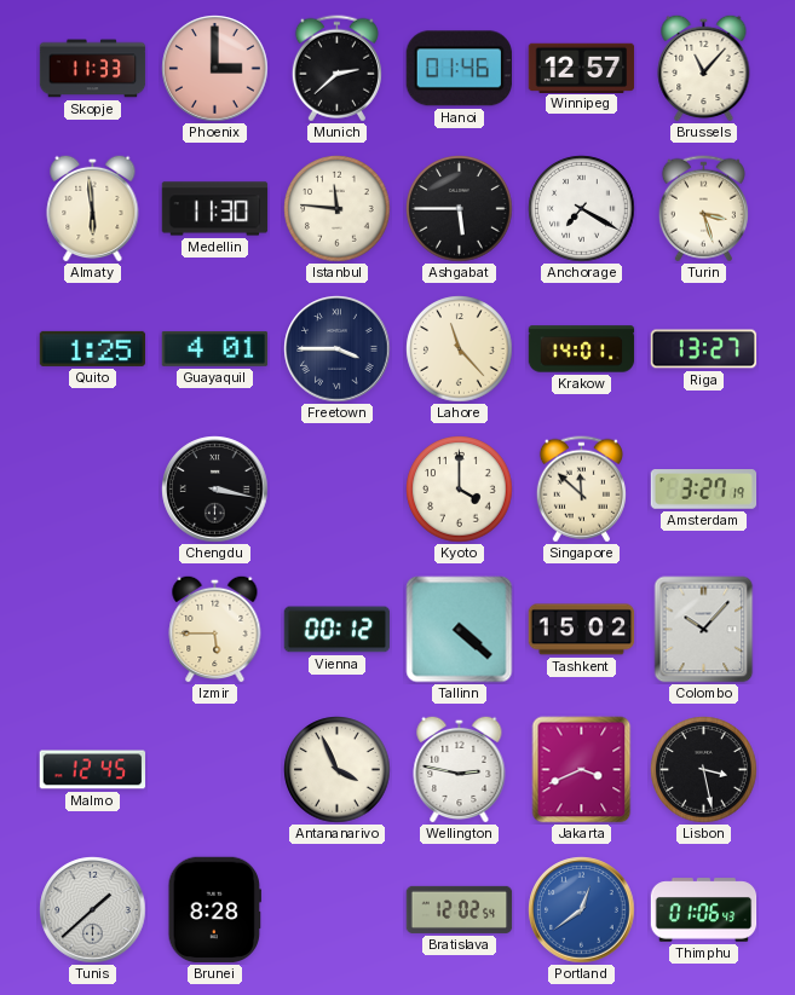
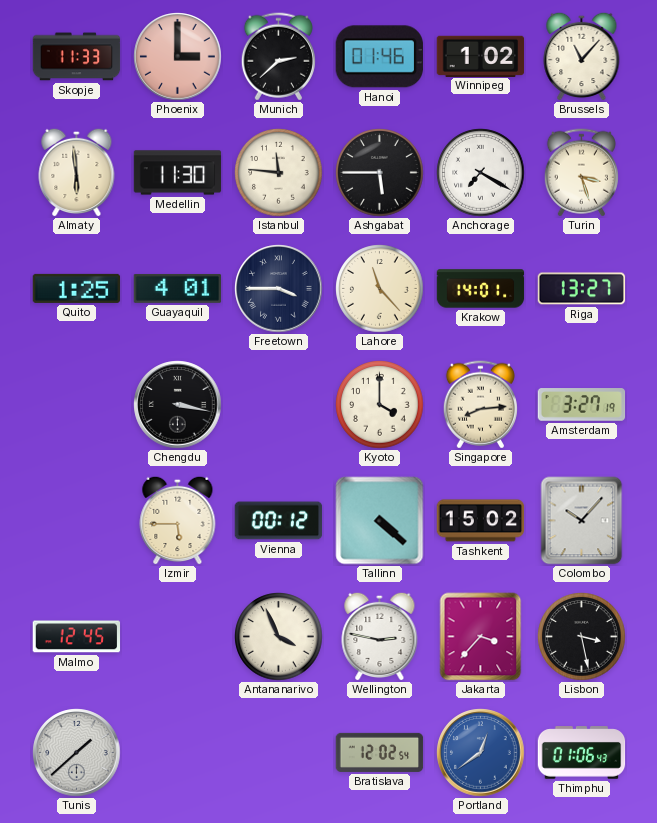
Winnipeg: 12:57 -> 1:02
Singapore: 11:52 -> 8:14
Jakarta: 3:41 -> 3:37
Brunei: 8:28 -> none
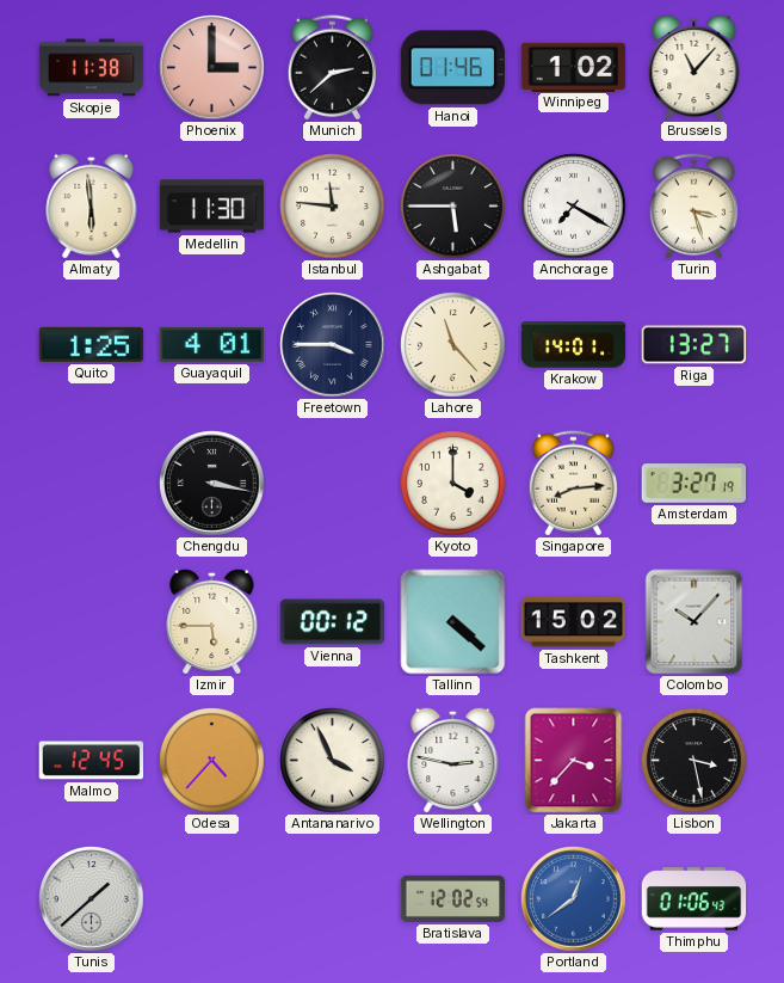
Skopje: 11:33 -> 11:38
Odesa: none -> 4:37
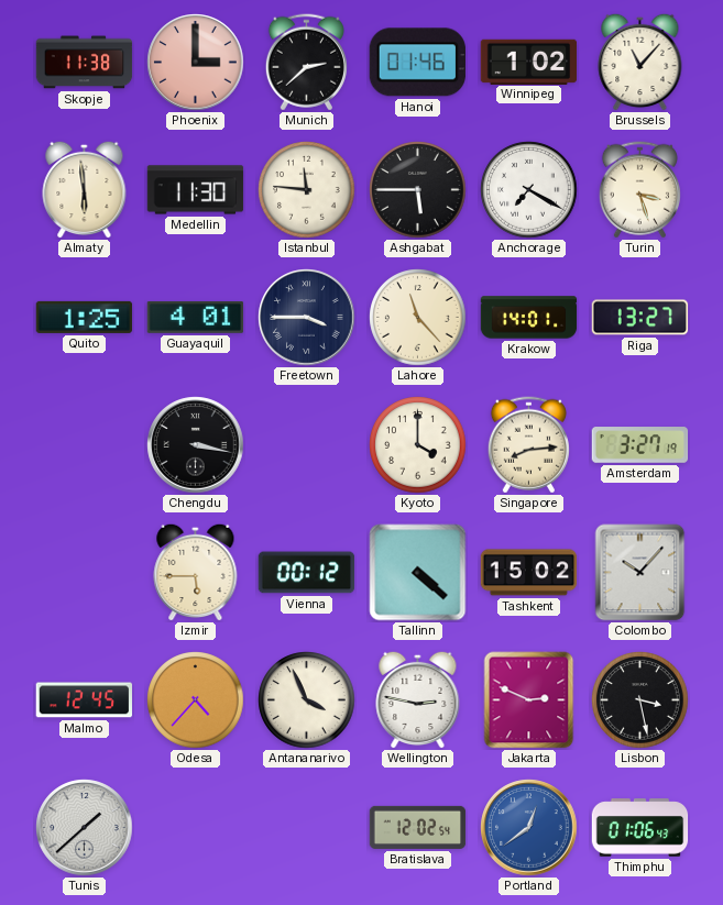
Jakarta: 3:37 -> 2:49
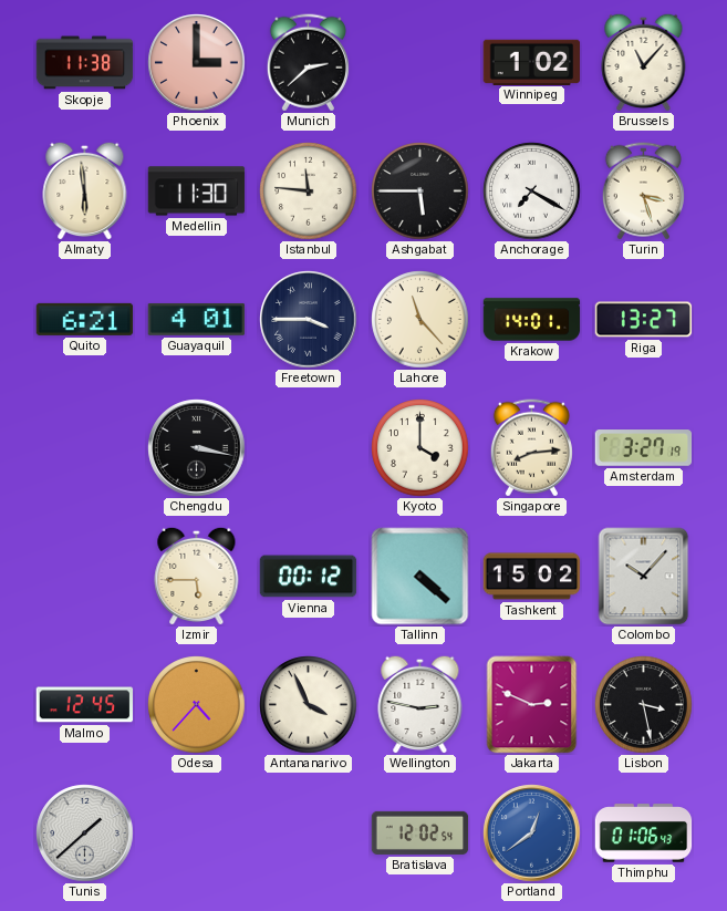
Hanoi: 01:46 -> none
Quito: 1:25 -> 6:21
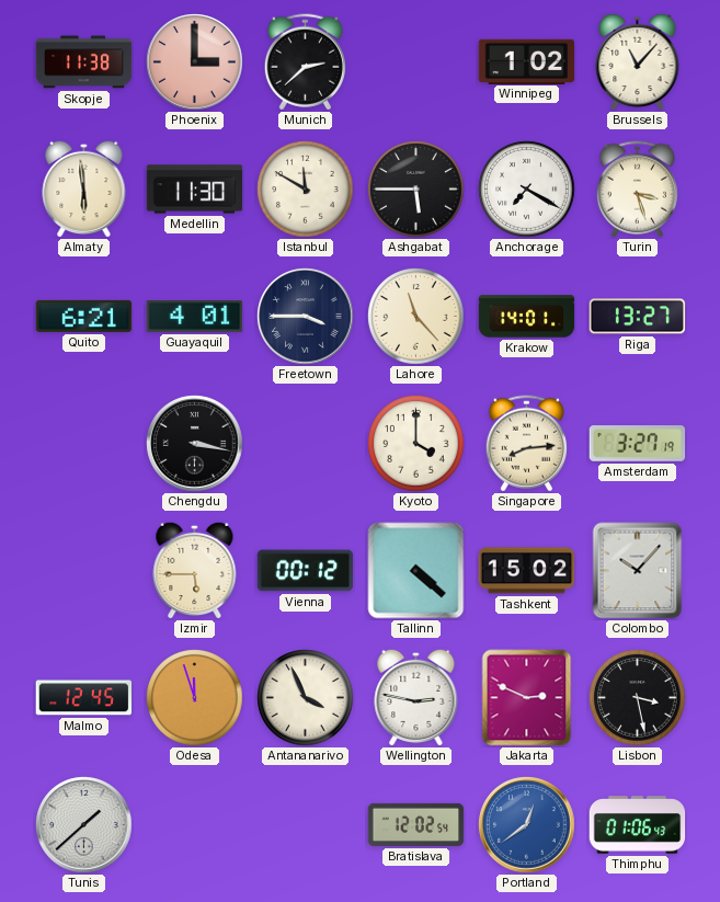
Istanbul: 11:46 -> 11:50
Odesa: 4:37 -> 11:57
